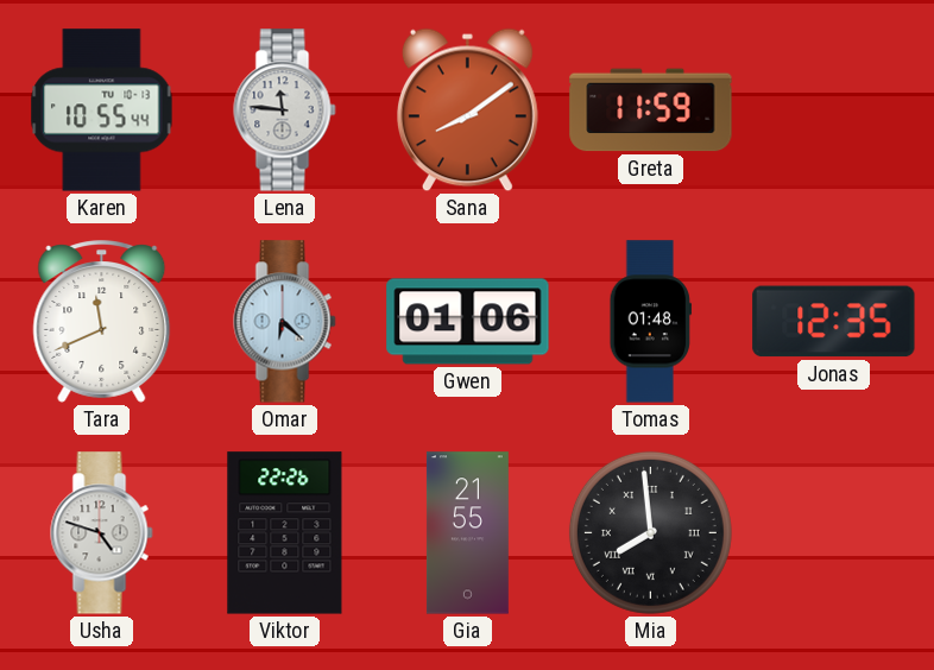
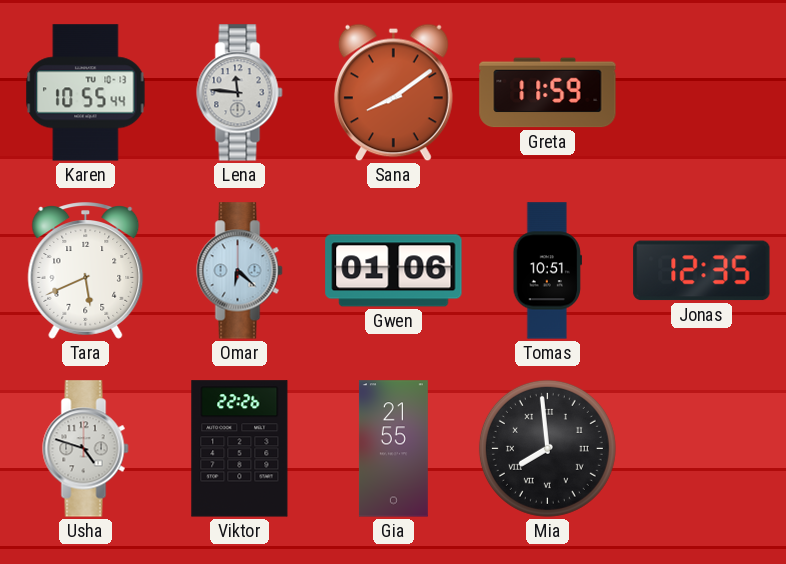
Tara: 11:41 -> 5:41
Tomas: 01:48 -> 10:51
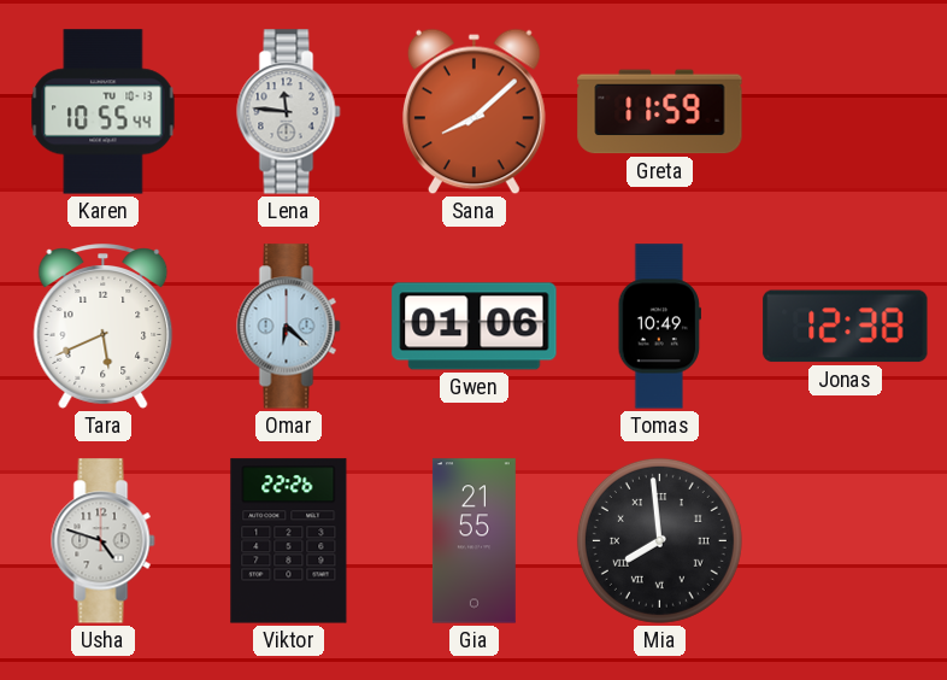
Sana: 8:09 -> 8:08
Tomas: 10:51 -> 10:49
Jonas: 12:35 -> 12:38
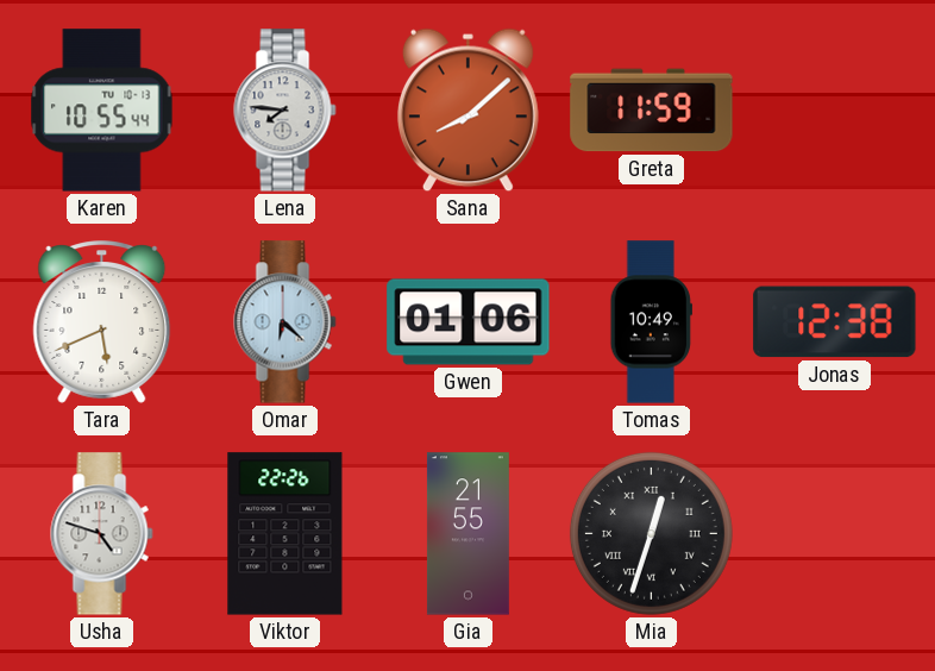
Lena: 11:46 -> 7:46
Mia: 7:59 -> 12:33
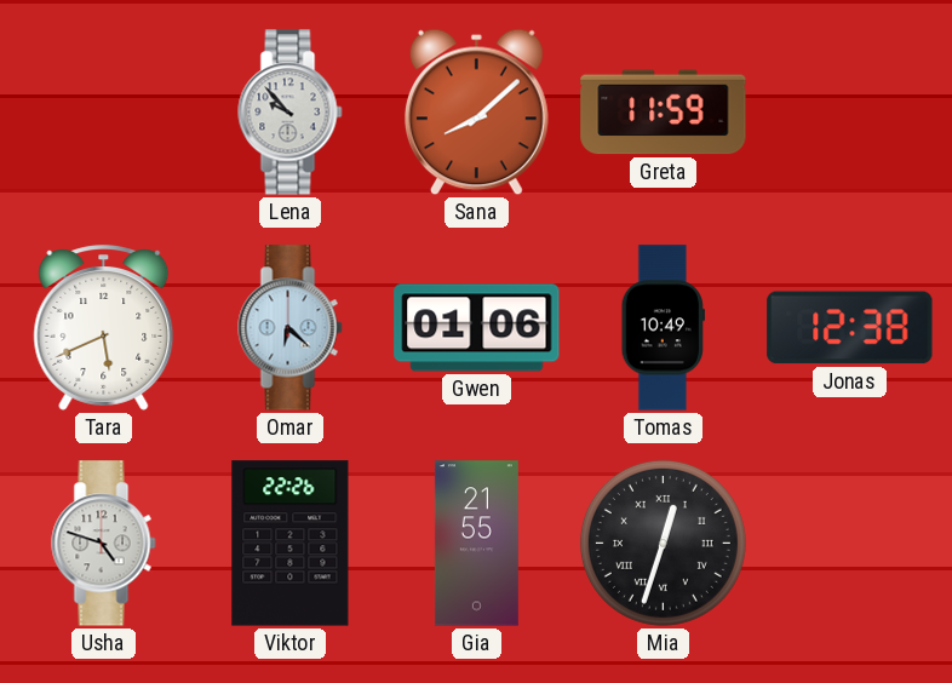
Karen: 10:55 -> none
Lena: 7:46 -> 9:53
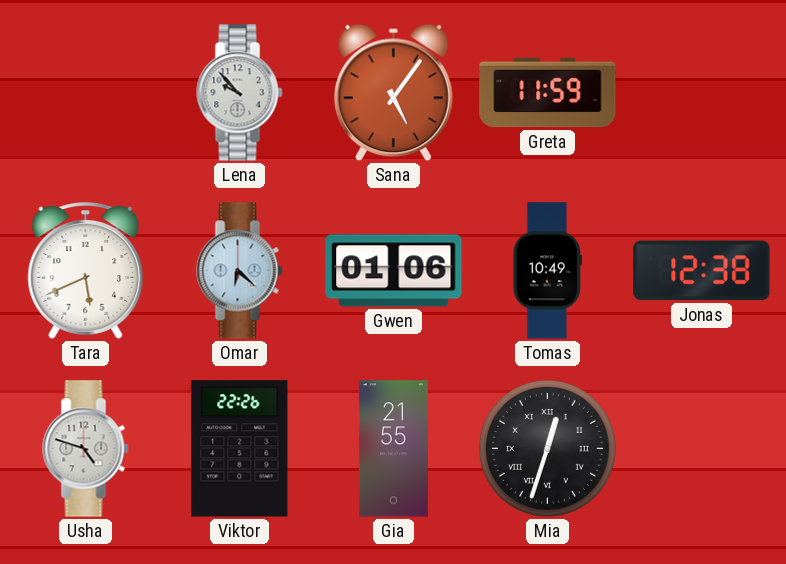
Sana: 8:08 -> 5:06
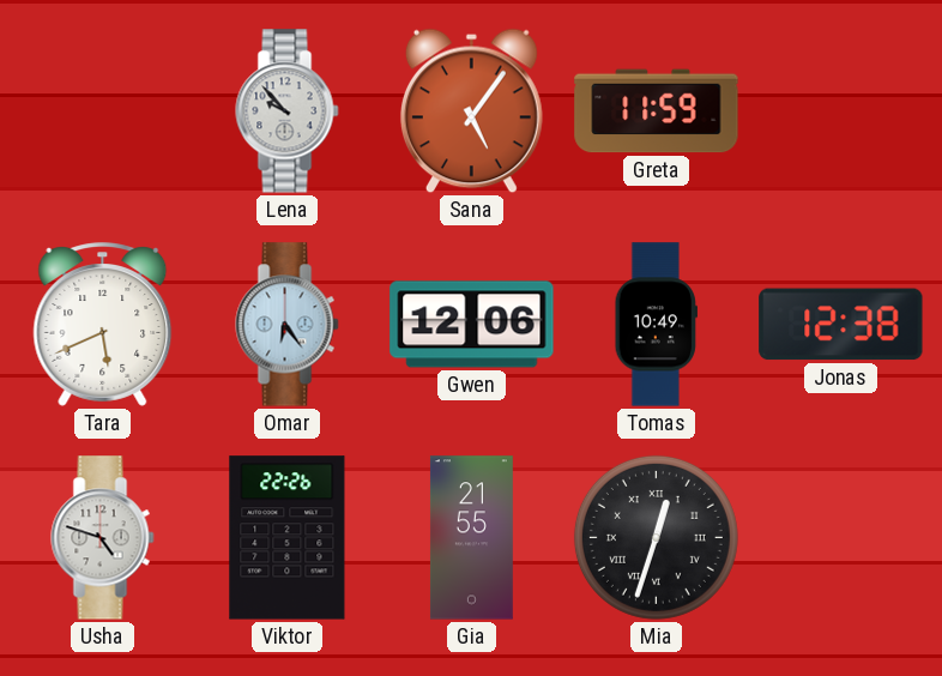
Omar: 6:22 -> 6:24
Gwen: 01:06 -> 12:06
